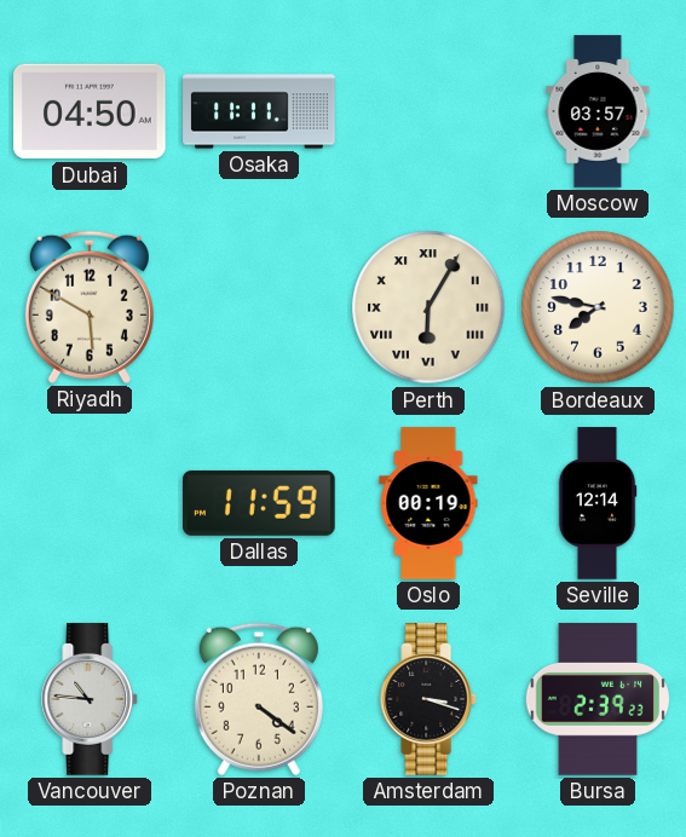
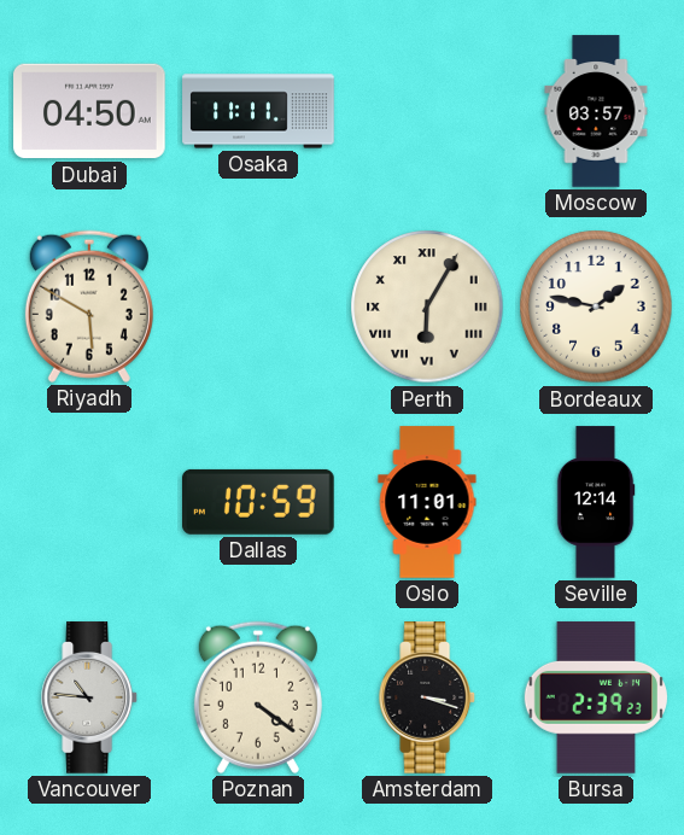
Bordeaux: 7:47 -> 1:47
Dallas: 11:59 -> 10:59
Oslo: 00:19 -> 11:01
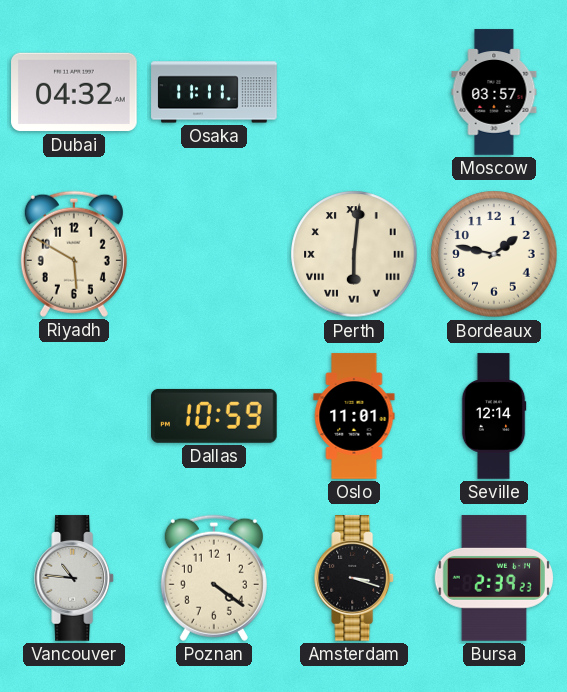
Dubai: 04:50 -> 04:32
Perth: 6:05 -> 6:01
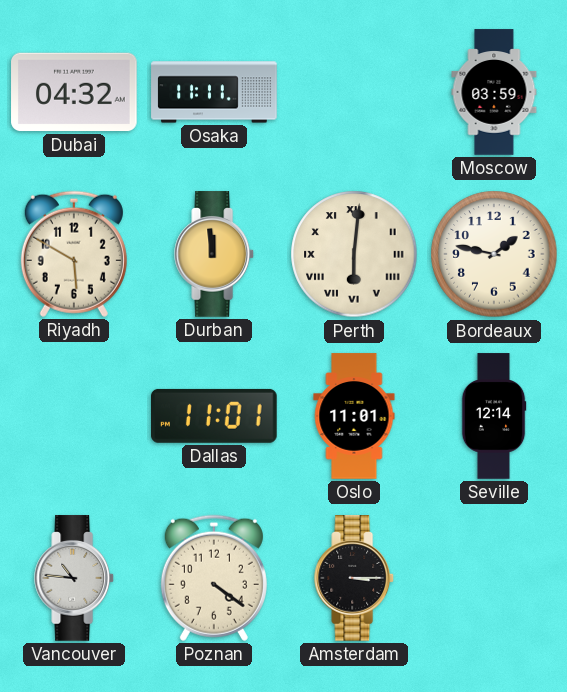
Moscow: 03:57 -> 03:59
Durban: none -> 11:59
Dallas: 10:59 -> 11:01
Amsterdam: 3:18 -> 3:15
Bursa: 2:39 -> none
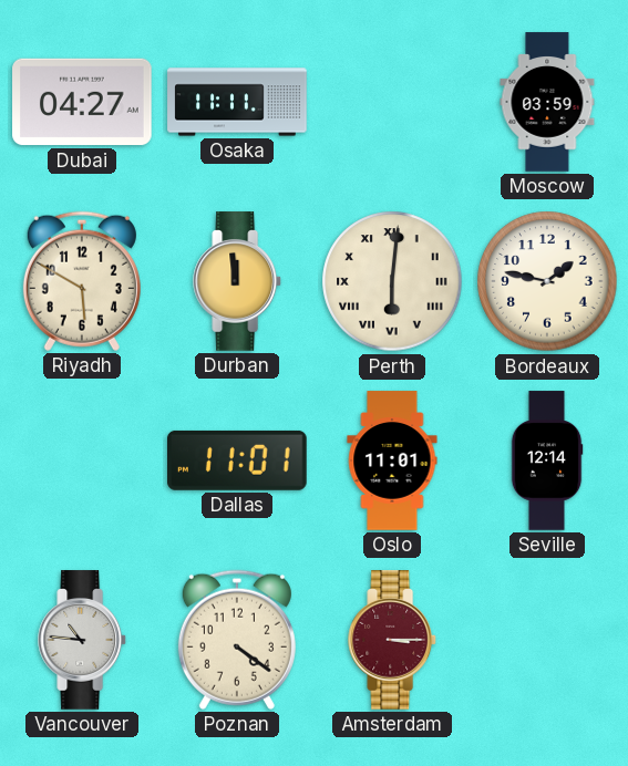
Dubai: 04:32 -> 04:27
Amsterdam dial: black -> burgundy
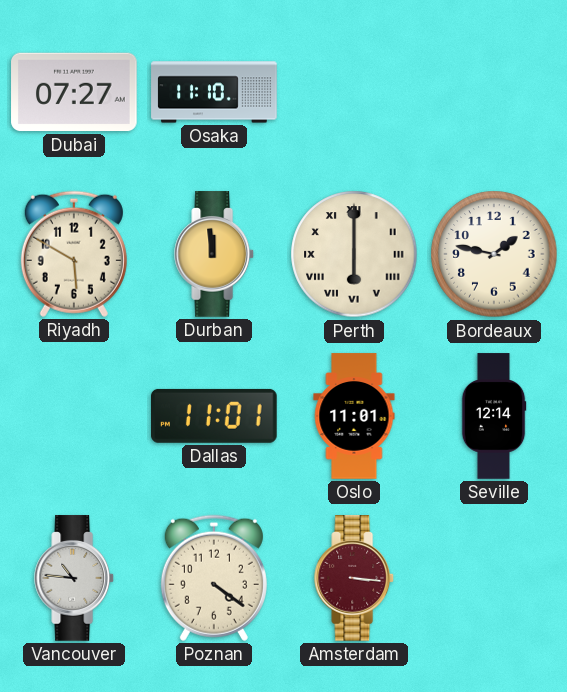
Dubai: 04:27 -> 07:27
Osaka: 11:11 -> 11:10
Moscow: 03:59 -> none
Perth: 6:01 -> 6:00
Amsterdam: 3:15 -> 3:16
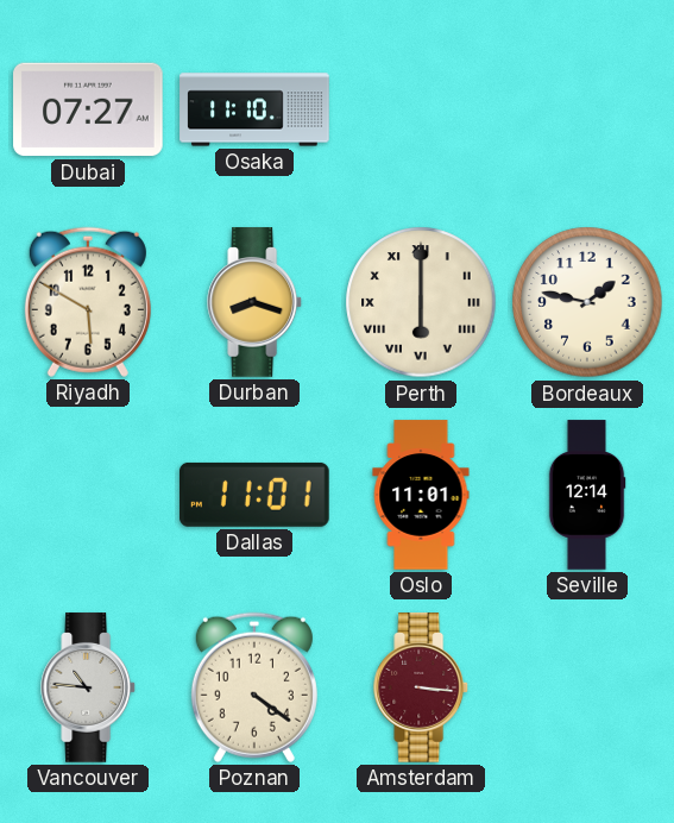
Durban: 11:59 -> 8:18
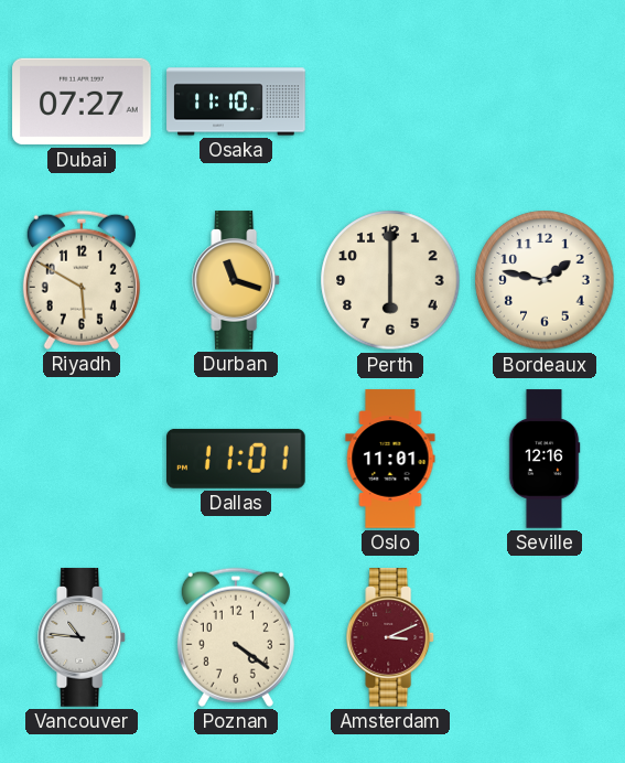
Durban: 8:18 -> 11:18
Perth numerals: Roman -> Arabic
Seville: 12:14 -> 12:16
Amsterdam: 3:16 -> 3:11
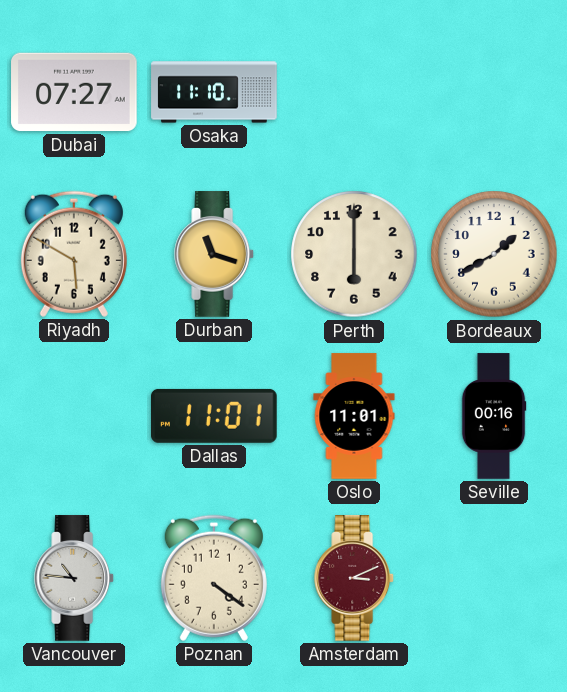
Bordeaux: 1:47 -> 1:40
Seville: 12:16 -> 00:16
